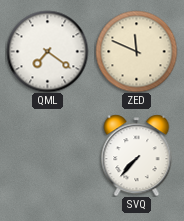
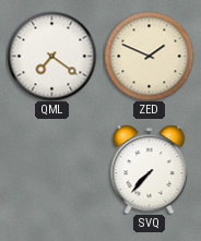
ZED: 11:49 -> 1:49
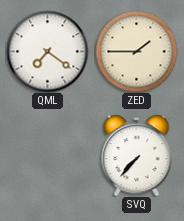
ZED: 1:49 -> 1:45
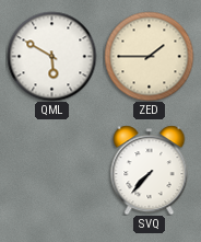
QML: 7:21 -> 5:50
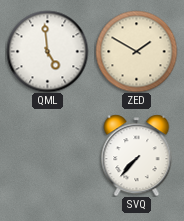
QML: 5:50 -> 4:59
ZED: 1:45 -> 1:50
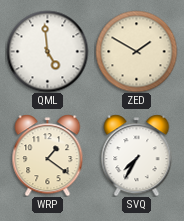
WRP: none -> 1:21
SVQ: 7:37 -> 7:35
